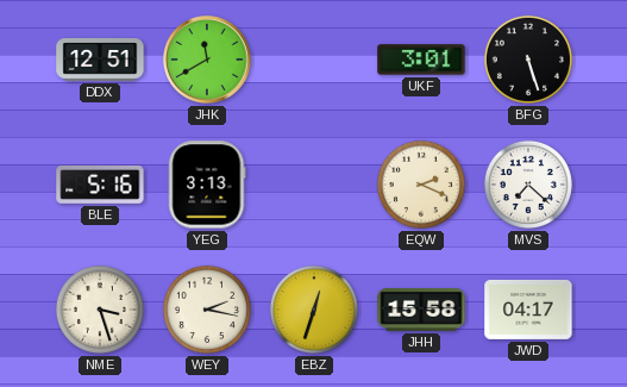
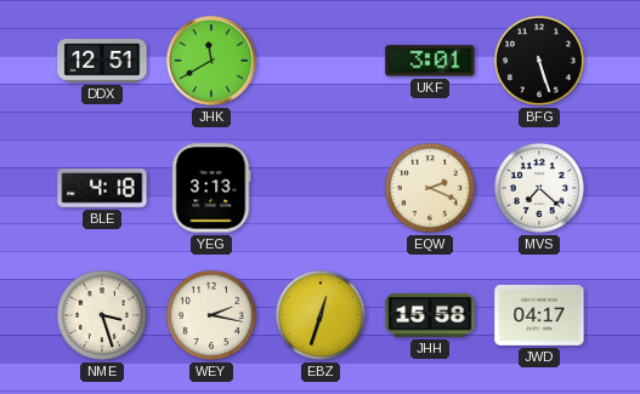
BLE: 5:16 -> 4:18
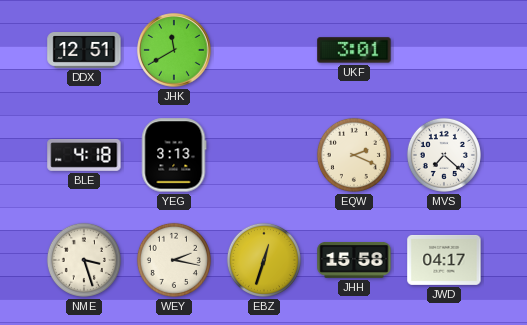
BFG: 5:27 -> none
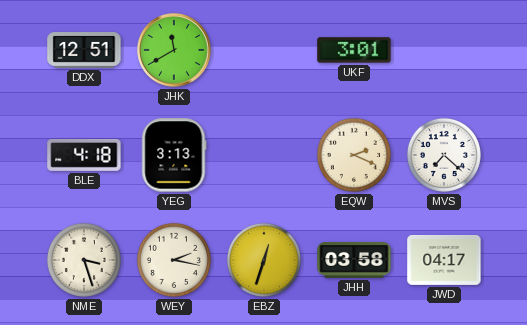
JHH: 15:58 -> 03:58
